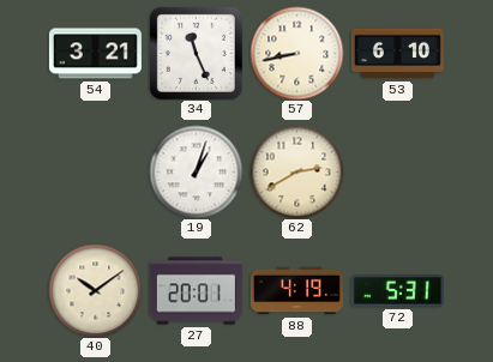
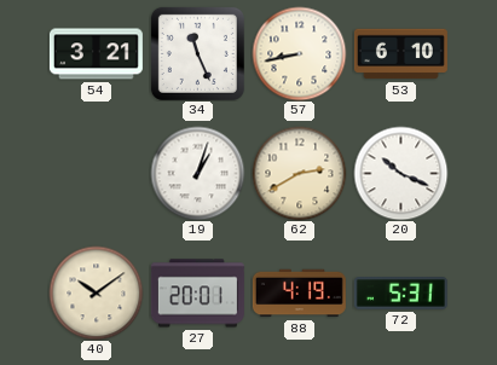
20: none -> 10:19
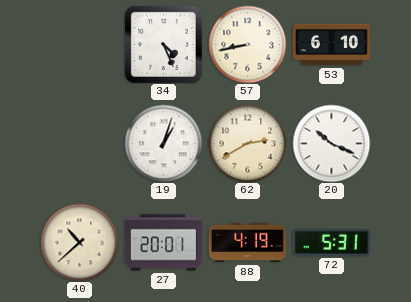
54: 3:21 -> none
34: 11:26 -> 4:26
40: 10:09 -> 10:38
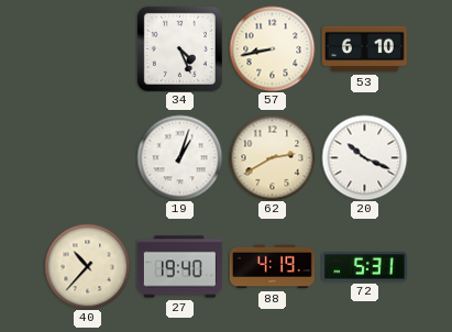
40: 10:38 -> 10:37
27: 20:01 -> 19:40
